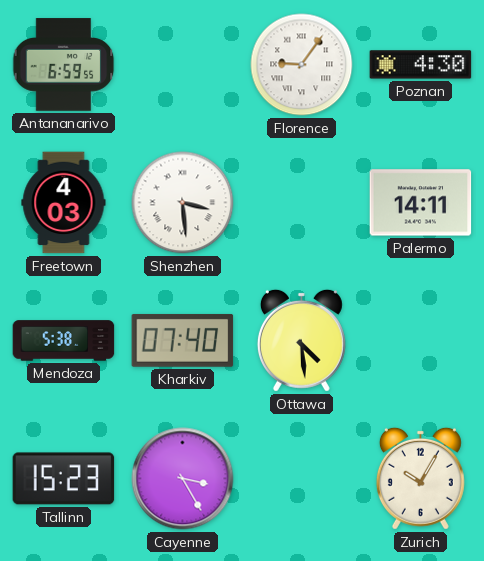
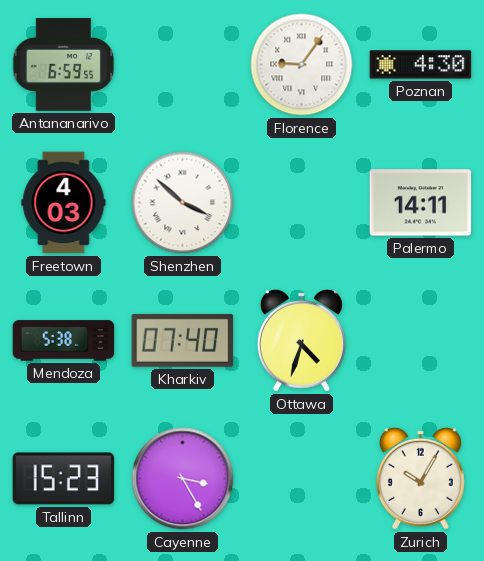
Shenzhen: 3:29 -> 3:52
Ottawa: 4:29 -> 4:33
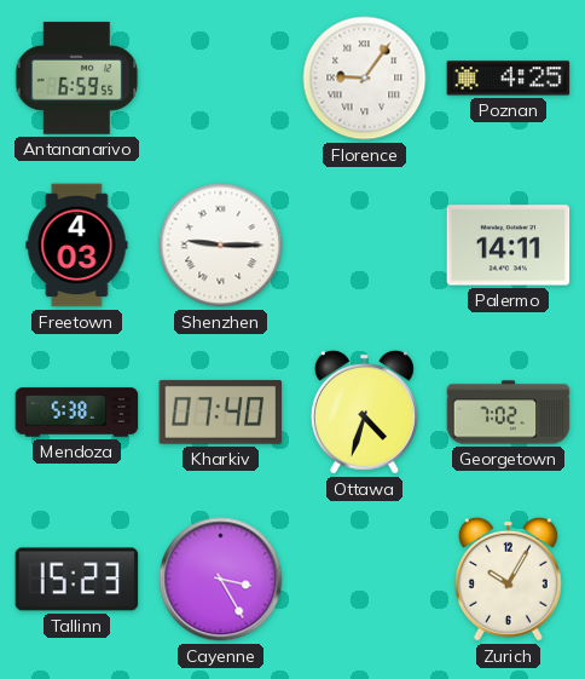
Poznan: 4:30 -> 4:25
Shenzhen: 3:52 -> 9:15
Georgetown: none -> 7:02
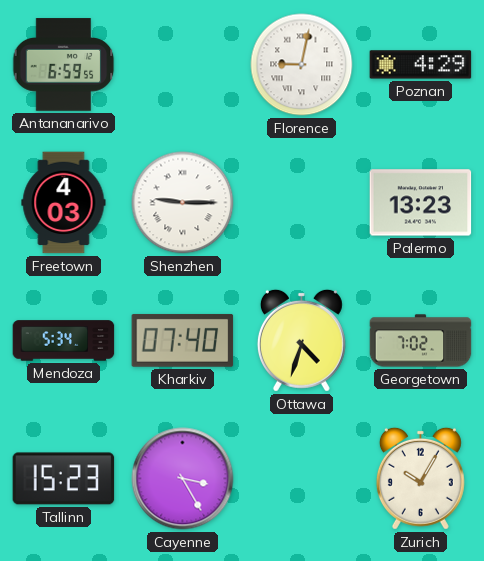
Florence: 9:06 -> 9:02
Poznan: 4:25 -> 4:29
Palermo: 14:11 -> 13:23
Mendoza: 5:38 -> 5:34
